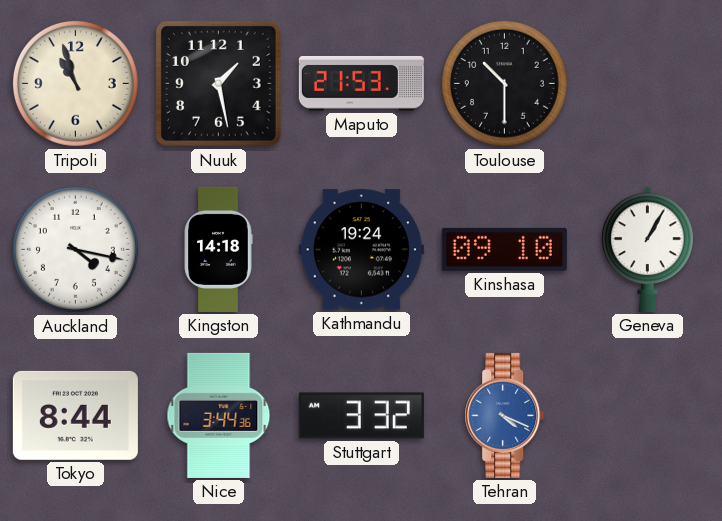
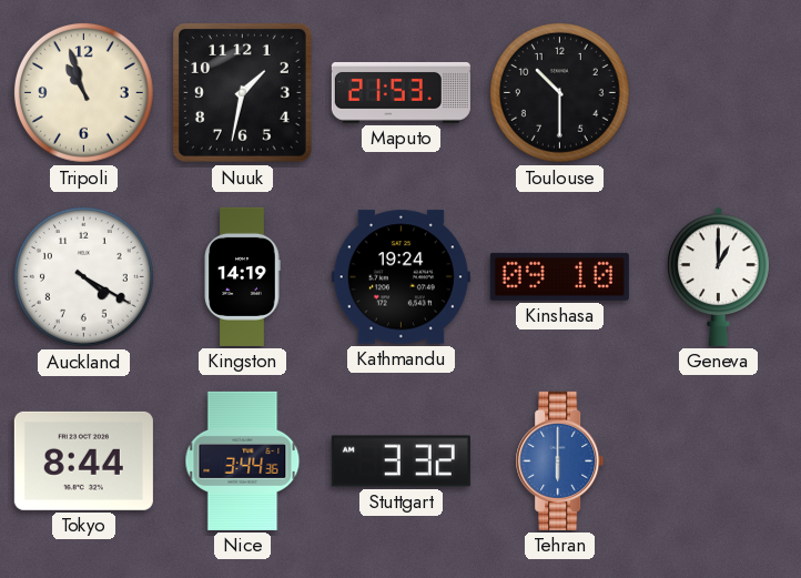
Nuuk: 1:28 -> 1:32
Auckland: 4:17 -> 4:20
Kingston: 14:18 -> 14:19
Geneva: 1:05 -> 1:00
Tehran: 4:19 -> 6:00
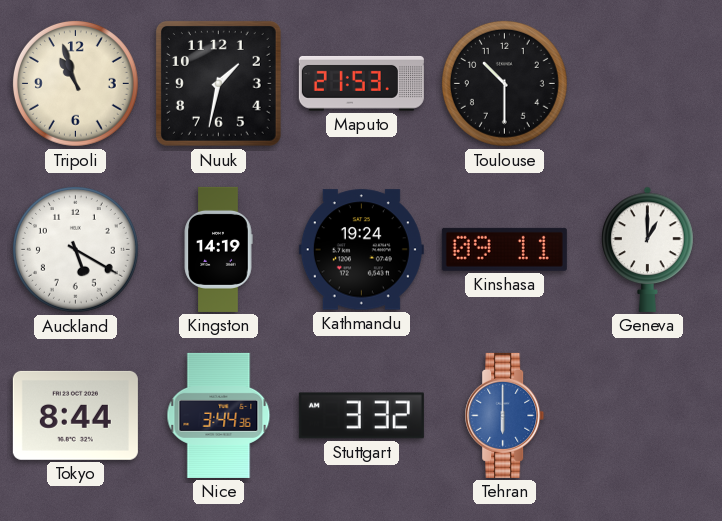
Auckland: 4:20 -> 5:20
Kinshasa: 09:10 -> 09:11
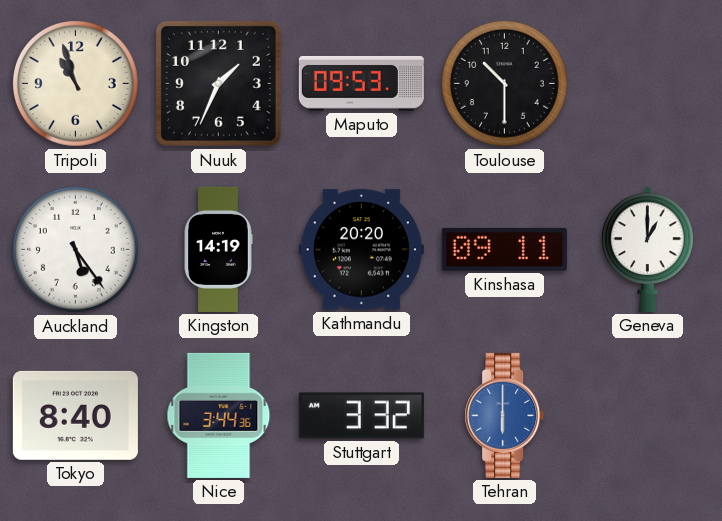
Nuuk: 1:32 -> 1:34
Maputo: 21:53 -> 09:53
Auckland: 5:20 -> 5:24
Kathmandu: 19:24 -> 20:20
Tokyo: 8:44 -> 8:40
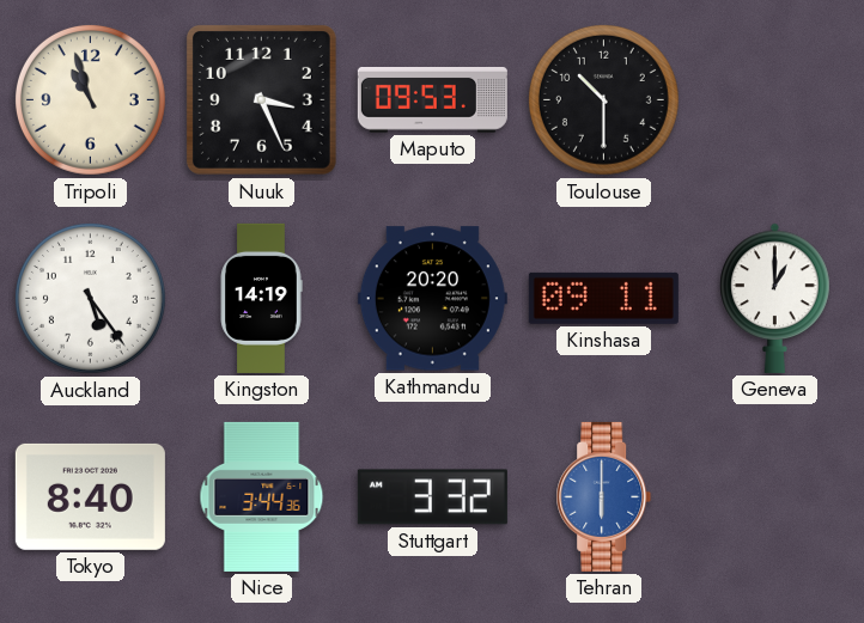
Nuuk: 1:34 -> 3:26
